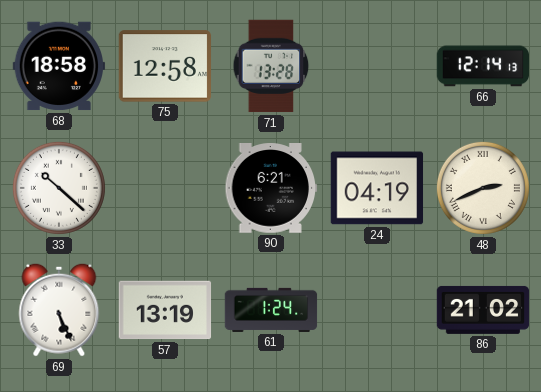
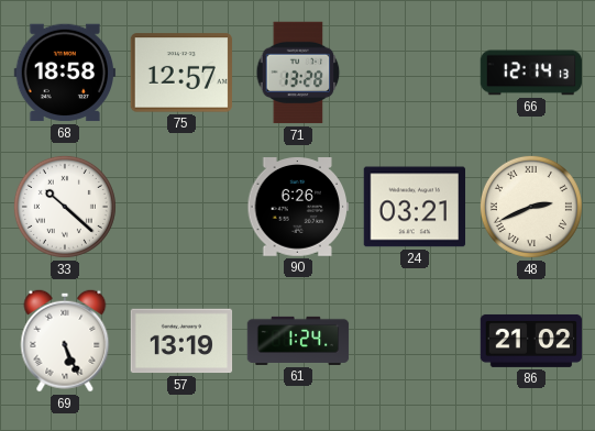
75: 12:58 -> 12:57
90: 6:21 -> 6:26
24: 04:19 -> 03:21
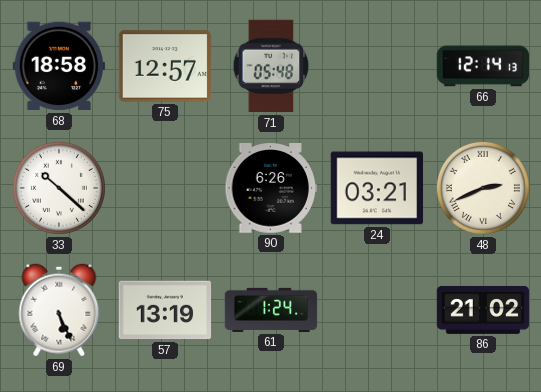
71: 13:28 -> 05:48
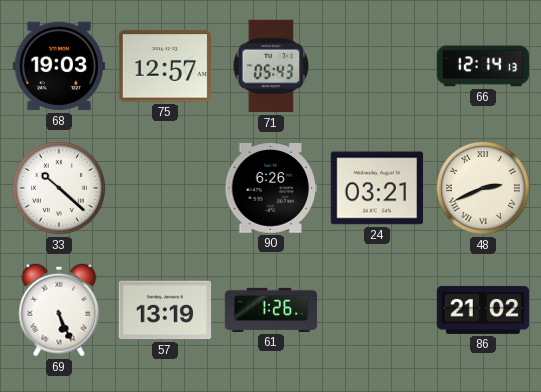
68: 18:58 -> 19:03
71: 05:48 -> 05:43
61: 1:24 -> 1:26
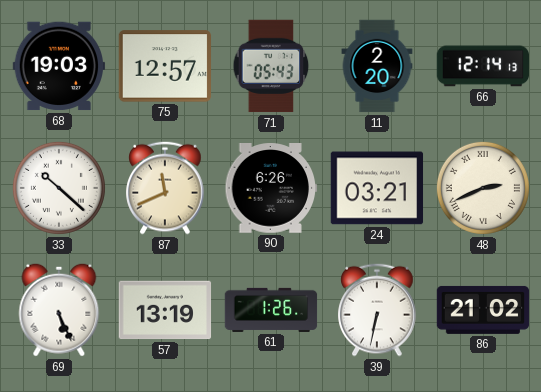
11: none -> 2:20
87: none -> 11:41
39: none -> 6:32
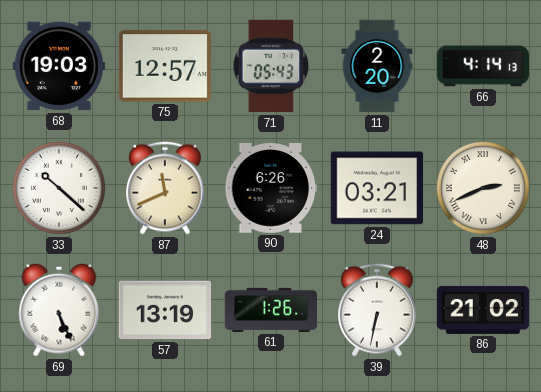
66: 12:14 -> 4:14
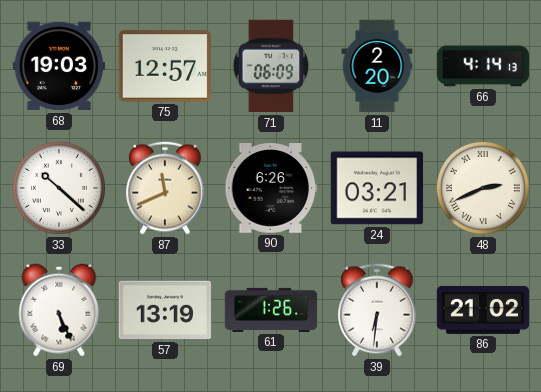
71: 05:43 -> 06:09
39: 6:32 -> 6:31
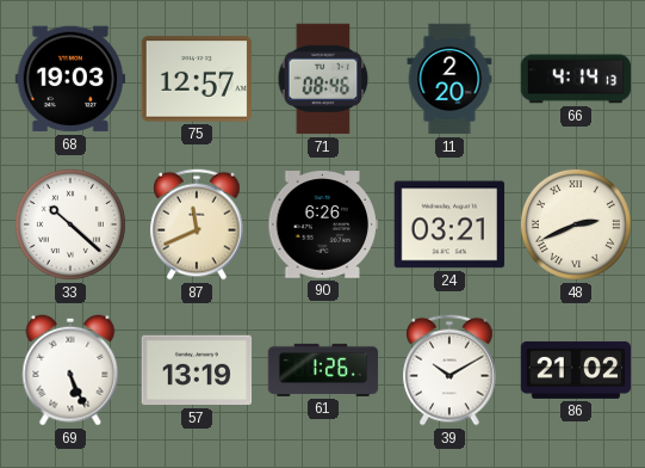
71: 06:09 -> 08:46
39: 6:31 -> 10:10
